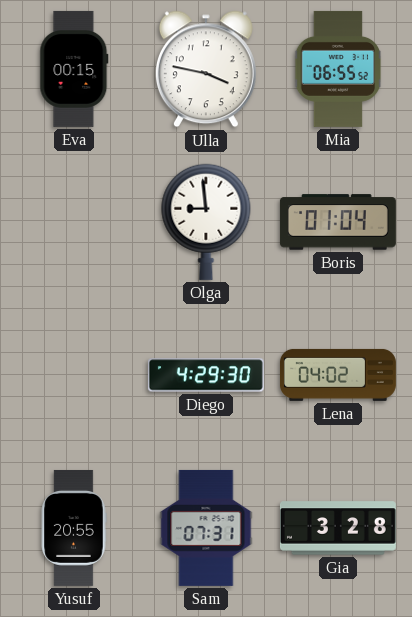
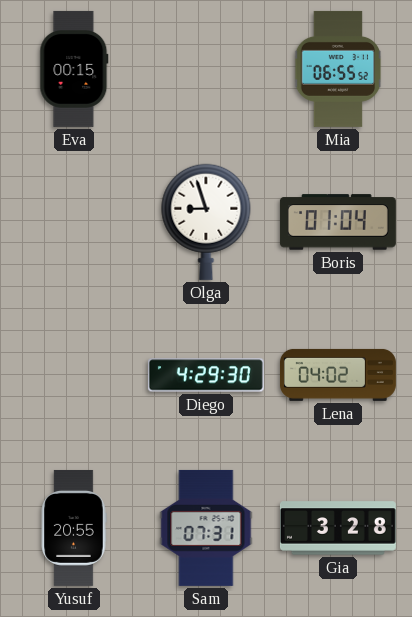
Ulla: 3:47 -> none
Olga: 8:59 -> 8:57
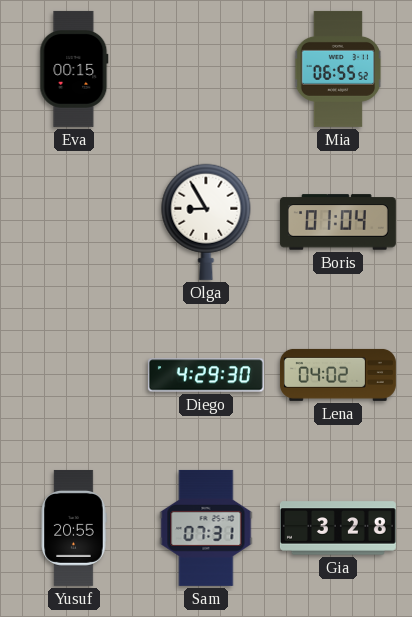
Olga: 8:57 -> 8:55
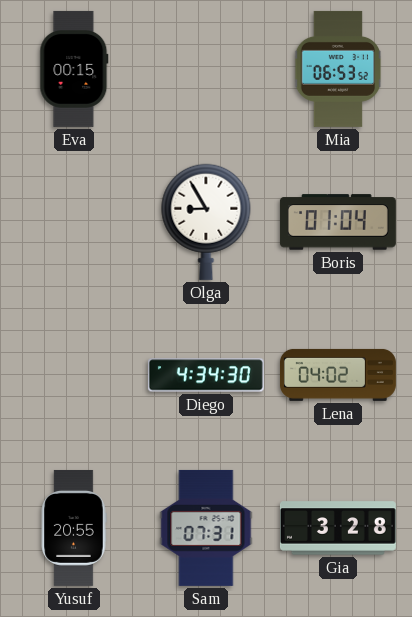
Mia: 06:55 -> 06:53
Diego: 4:29 -> 4:34
